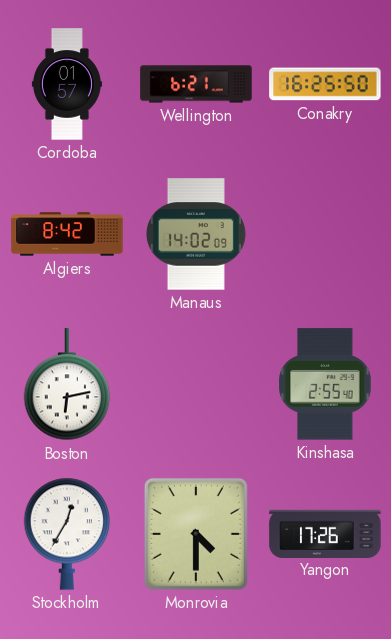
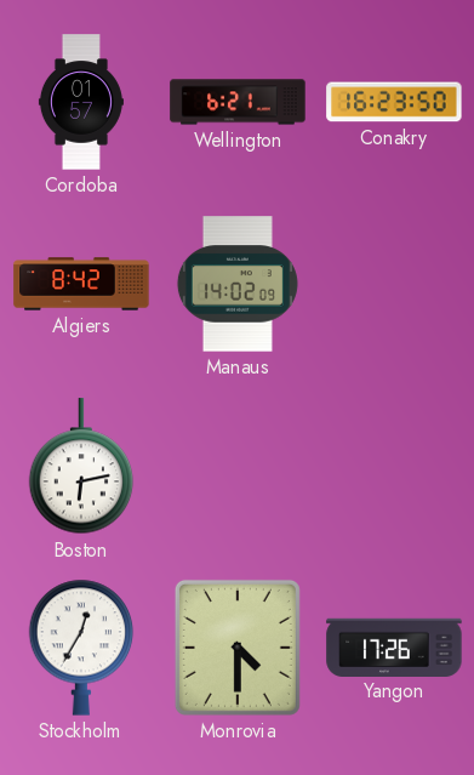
Conakry: 16:25 -> 16:23
Kinshasa: 2:55 -> none
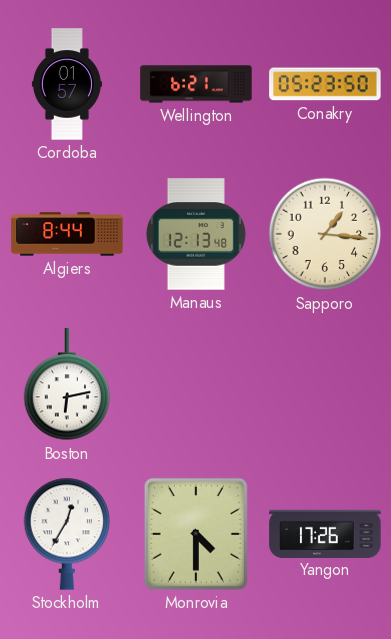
Conakry: 16:23 -> 05:23
Algiers: 8:42 -> 8:44
Manaus: 14:02 -> 12:13
Sapporo: none -> 1:16
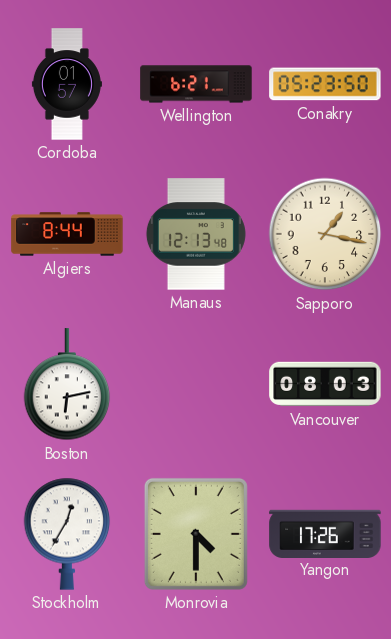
Sapporo: 1:16 -> 1:17
Vancouver: none -> 08:03
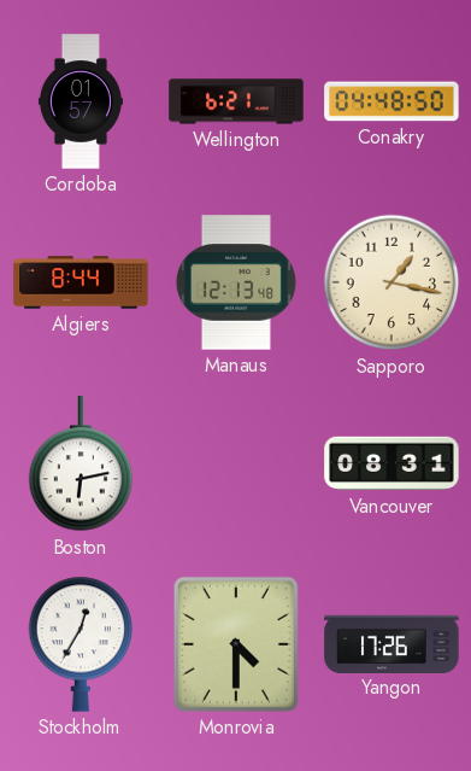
Conakry: 05:23 -> 04:48
Vancouver: 08:03 -> 08:31
